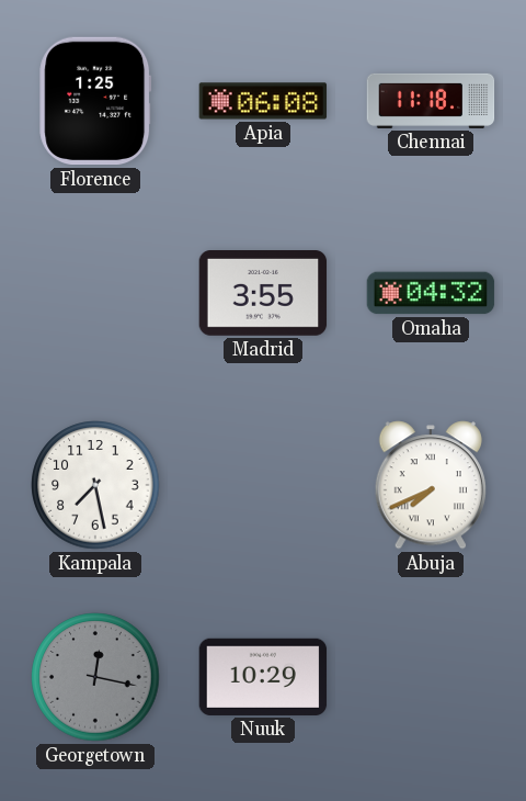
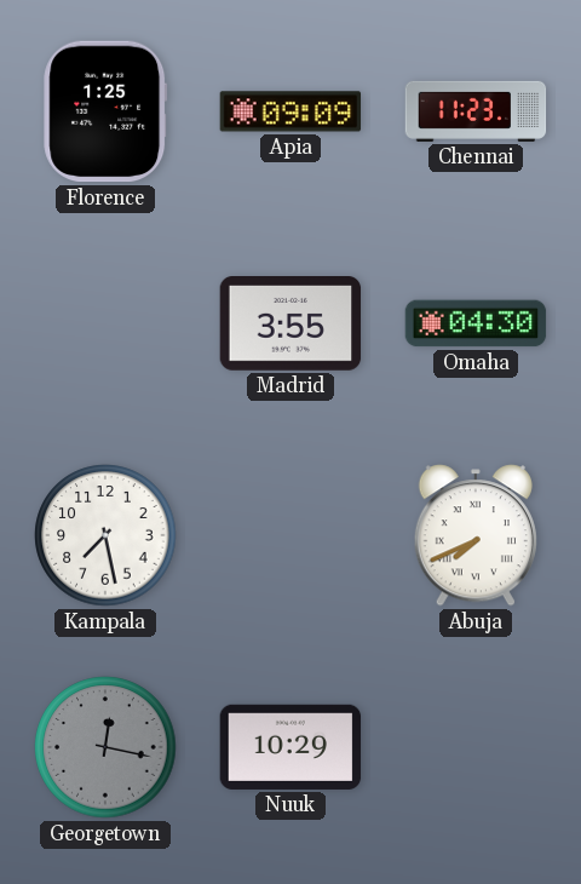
Apia: 06:08 -> 09:09
Chennai: 11:18 -> 11:23
Omaha: 04:32 -> 04:30
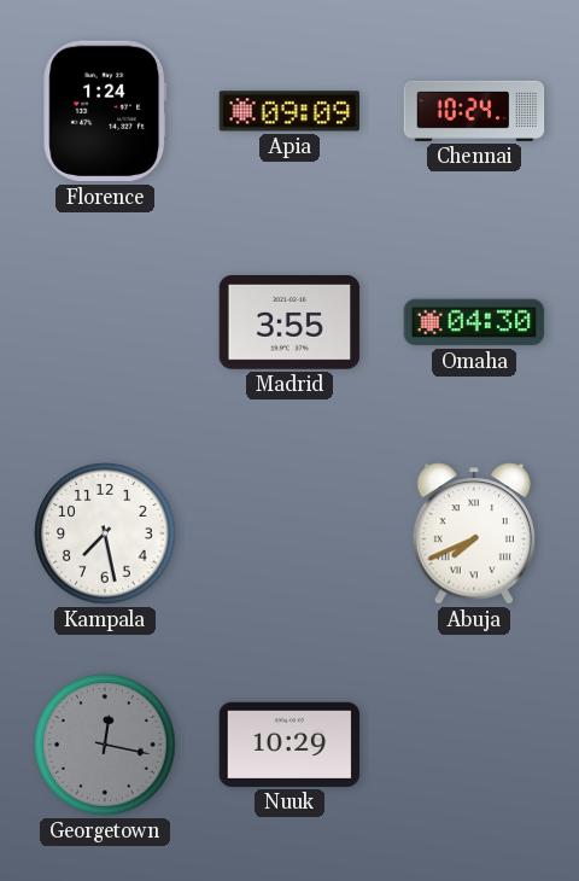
Florence: 1:25 -> 1:24
Chennai: 11:23 -> 10:24
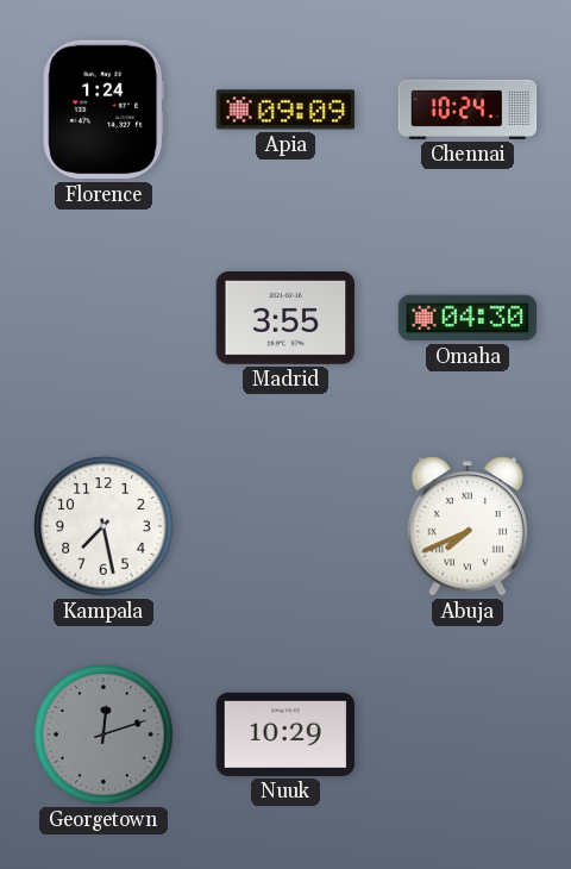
Georgetown: 12:17 -> 12:12
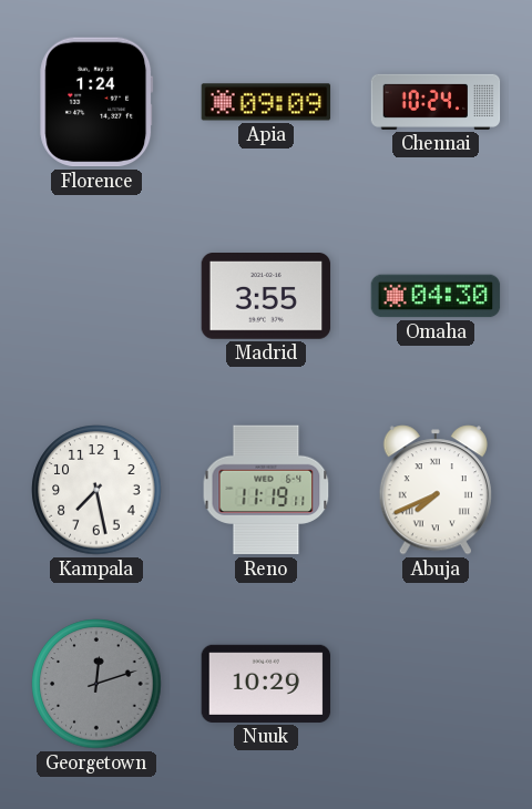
Reno: none -> 11:19
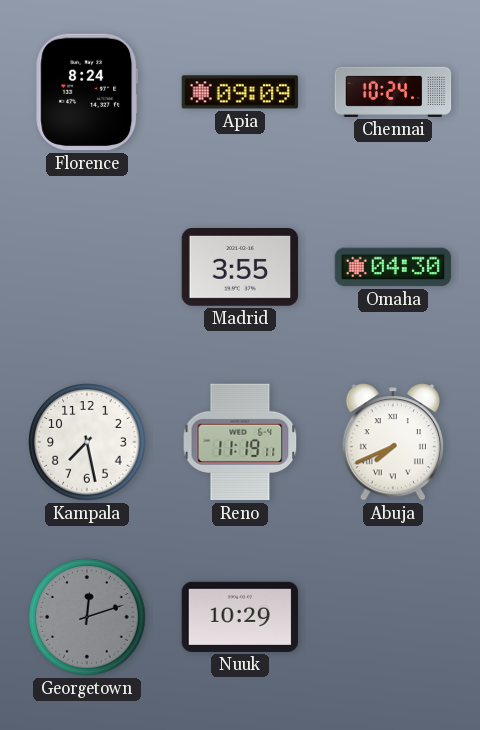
Florence: 1:24 -> 8:24
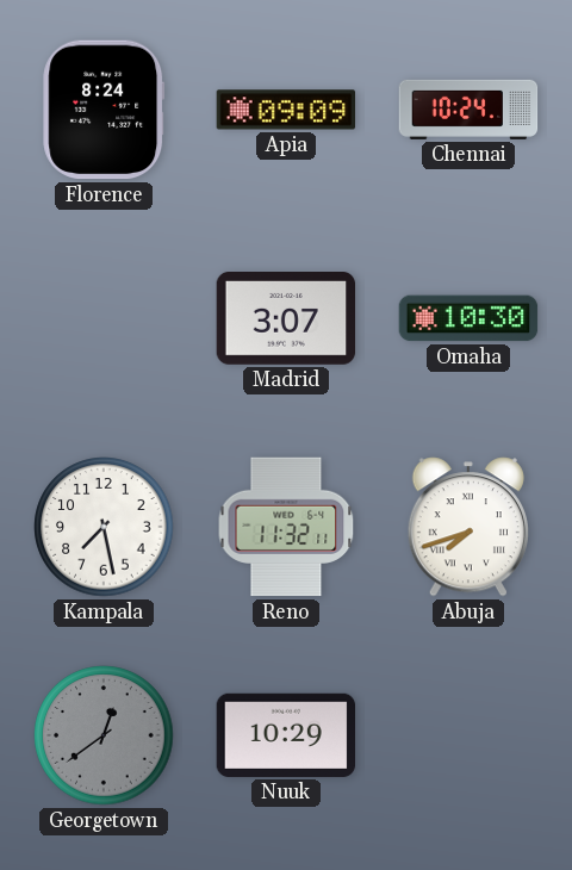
Madrid: 3:55 -> 3:07
Omaha: 04:30 -> 10:30
Reno: 11:19 -> 11:32
Abuja: 7:41 -> 7:42
Georgetown: 12:12 -> 12:39
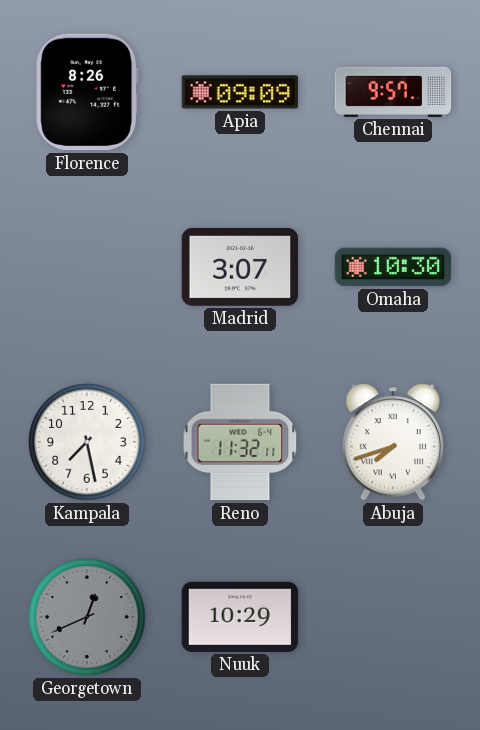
Florence: 8:24 -> 8:26
Chennai: 10:24 -> 9:57
Georgetown: 12:39 -> 12:41
